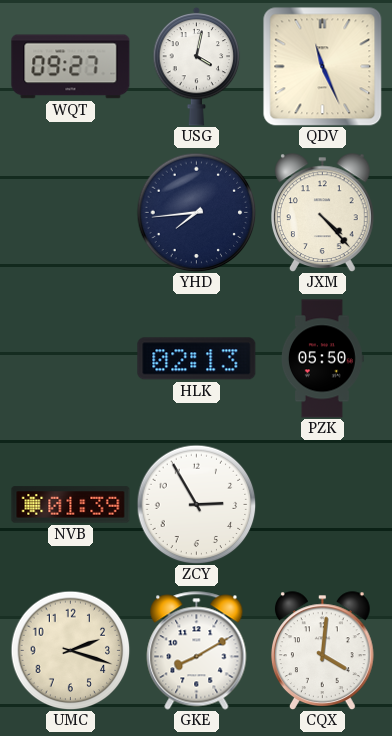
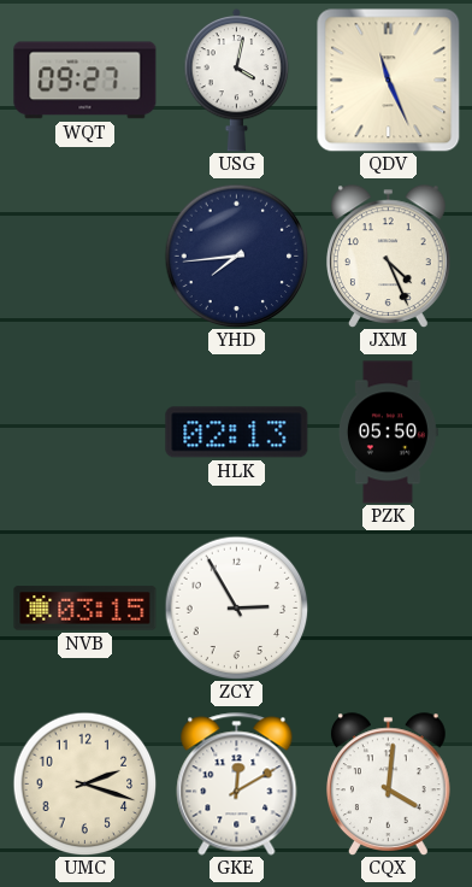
JXM: 4:23 -> 4:26
NVB: 01:39 -> 03:15
GKE: 8:10 -> 12:10
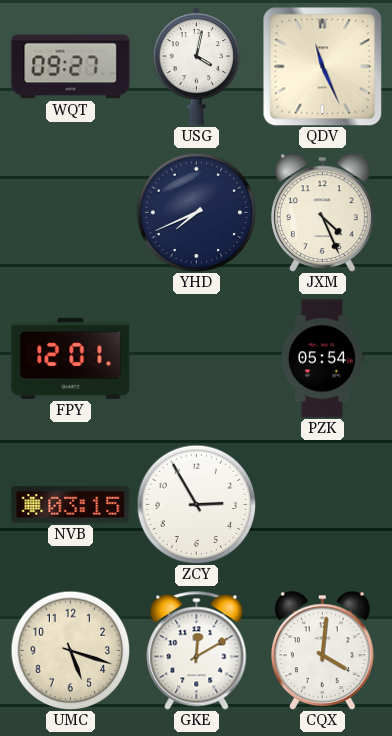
YHD: 7:44 -> 7:41
FPY: none -> 12:01
HLK: 02:13 -> none
PZK: 05:50 -> 05:54
UMC: 2:18 -> 5:18
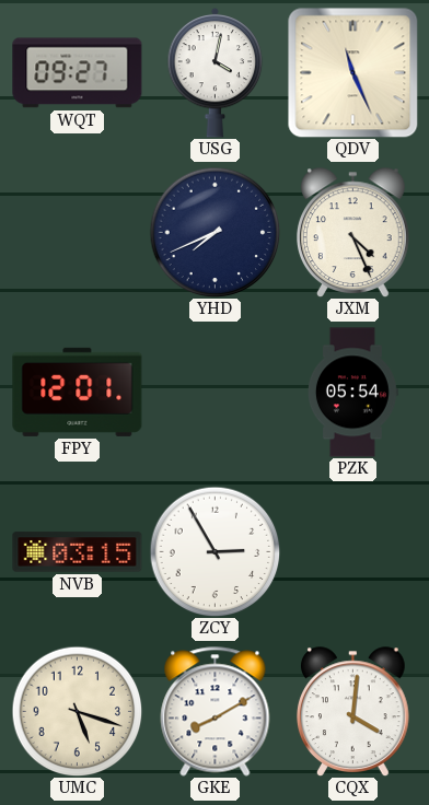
GKE: 12:10 -> 8:10
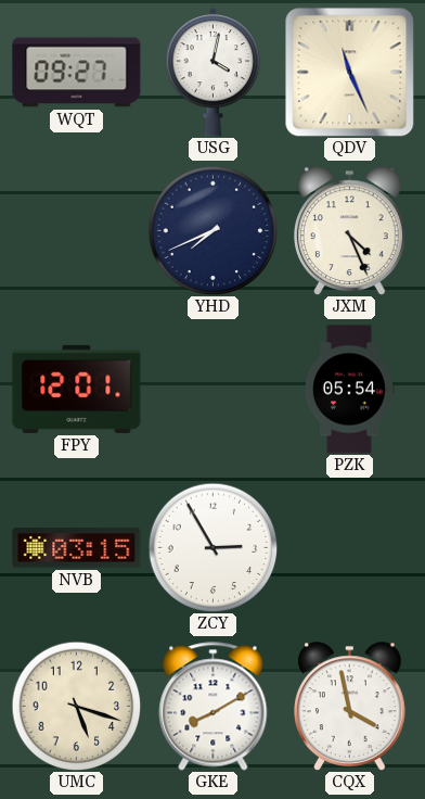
CQX: 4:01 -> 3:58
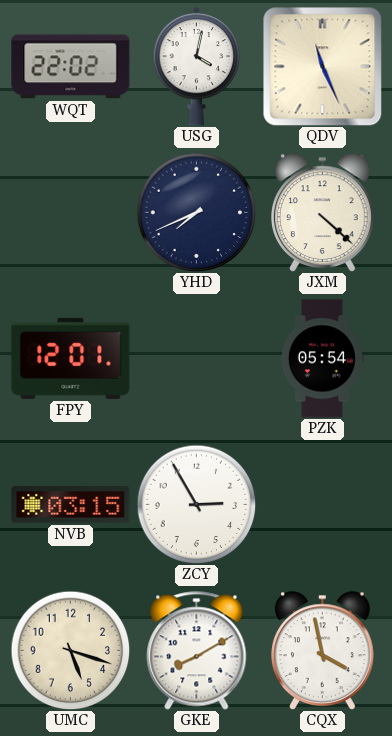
WQT: 09:27 -> 22:02
JXM: 4:26 -> 4:22
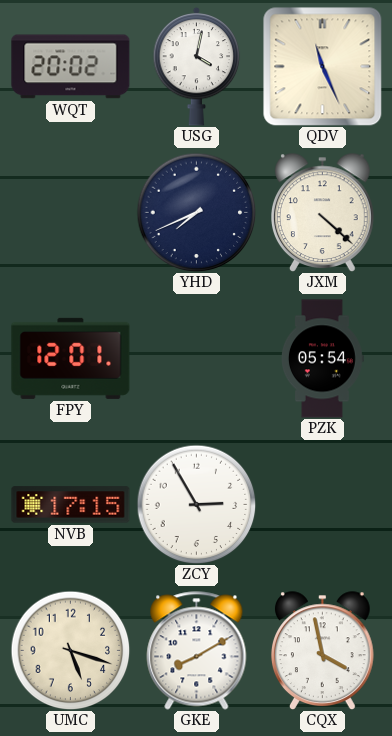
WQT: 22:02 -> 20:02
NVB: 03:15 -> 17:15
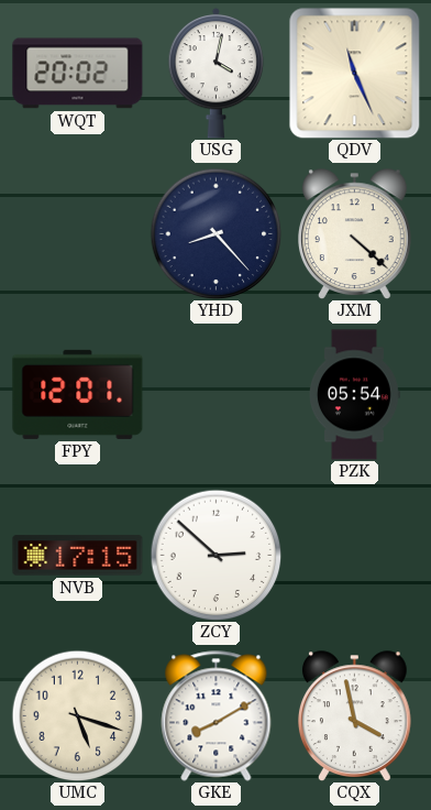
YHD: 7:41 -> 8:23
ZCY: 2:55 -> 2:52
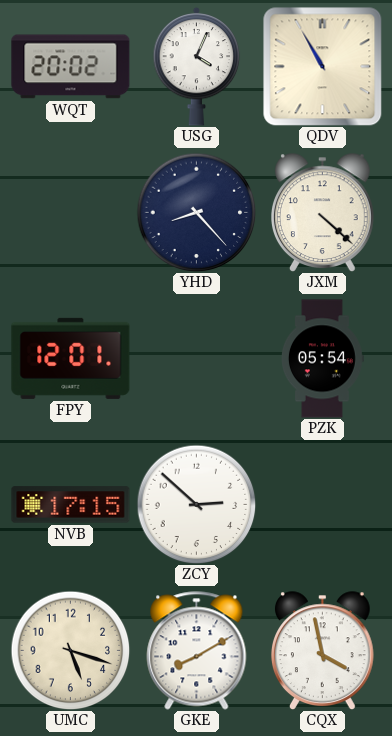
USG: 4:02 -> 4:04
QDV: 11:26 -> 10:55
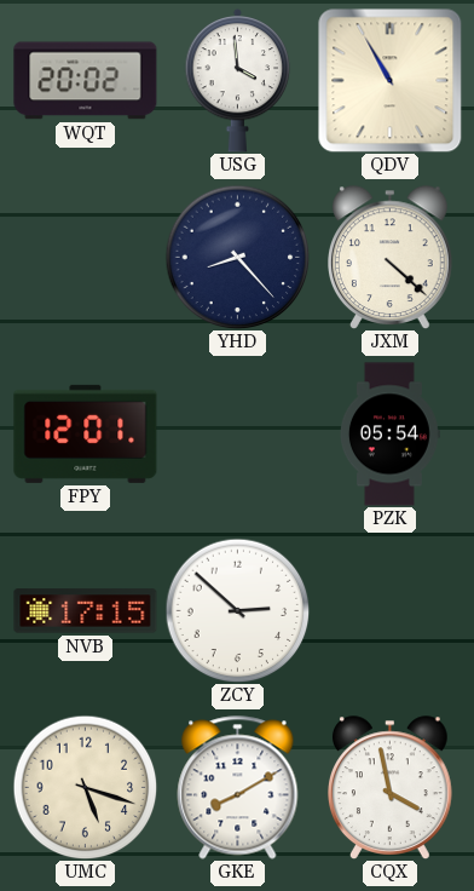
USG: 4:04 -> 3:59
